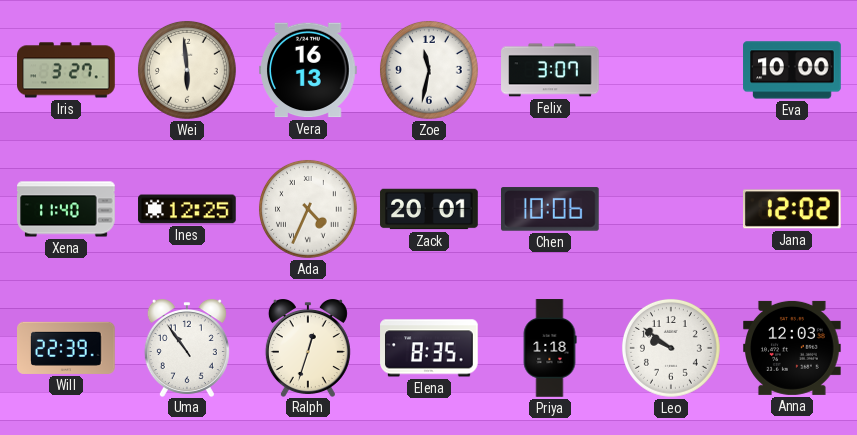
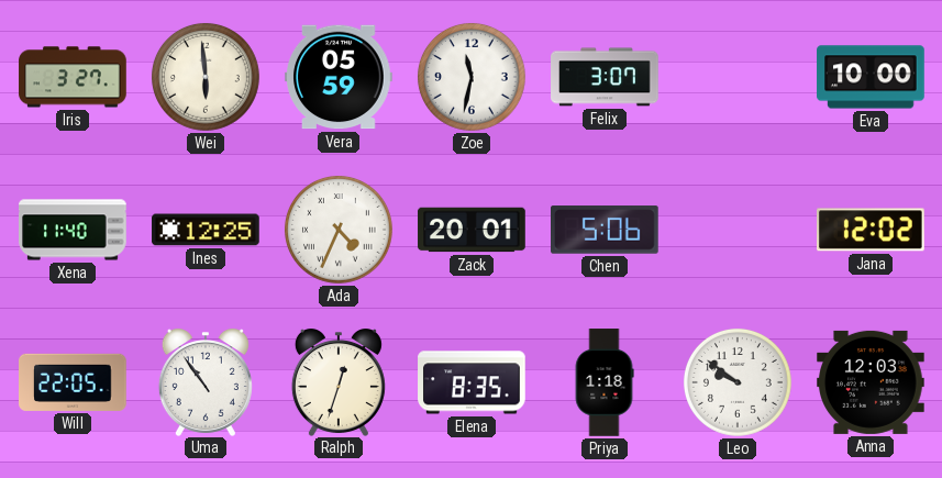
Vera: 16:13 -> 05:59
Chen: 10:06 -> 5:06
Will: 22:39 -> 22:05
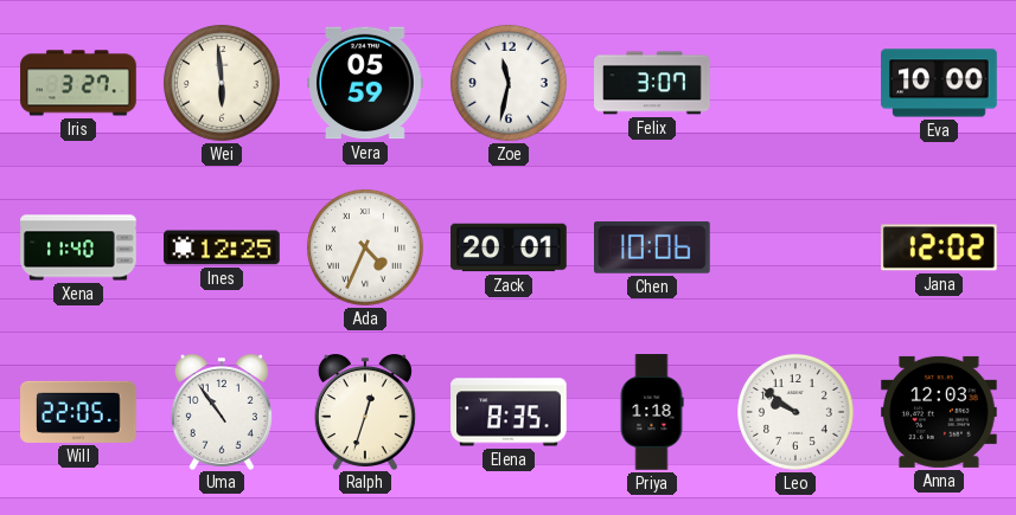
Chen: 5:06 -> 10:06
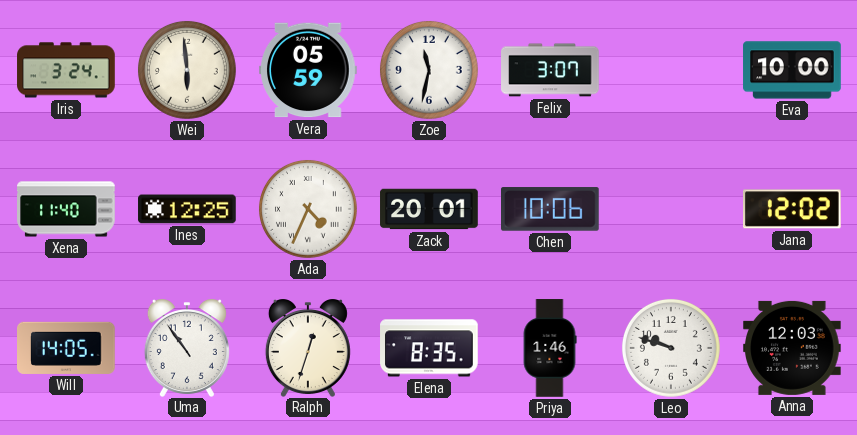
Iris: 3:27 -> 3:24
Will: 22:05 -> 14:05
Priya: 1:18 -> 1:46
Leo: 9:51 -> 9:48
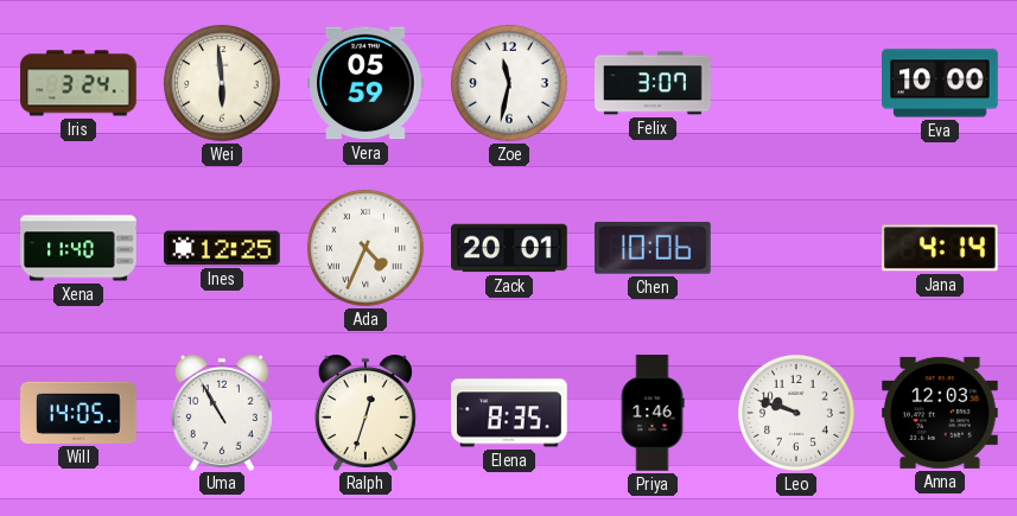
Jana: 12:02 -> 4:14
Uma: 10:54 -> 10:55
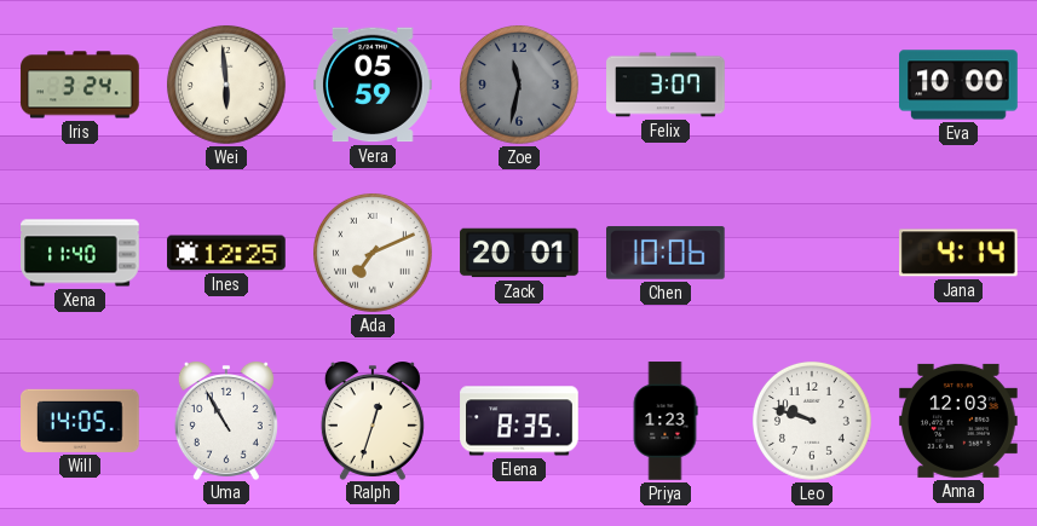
Zoe dial: white -> grey
Ada: 4:34 -> 7:11
Priya: 1:46 -> 1:23
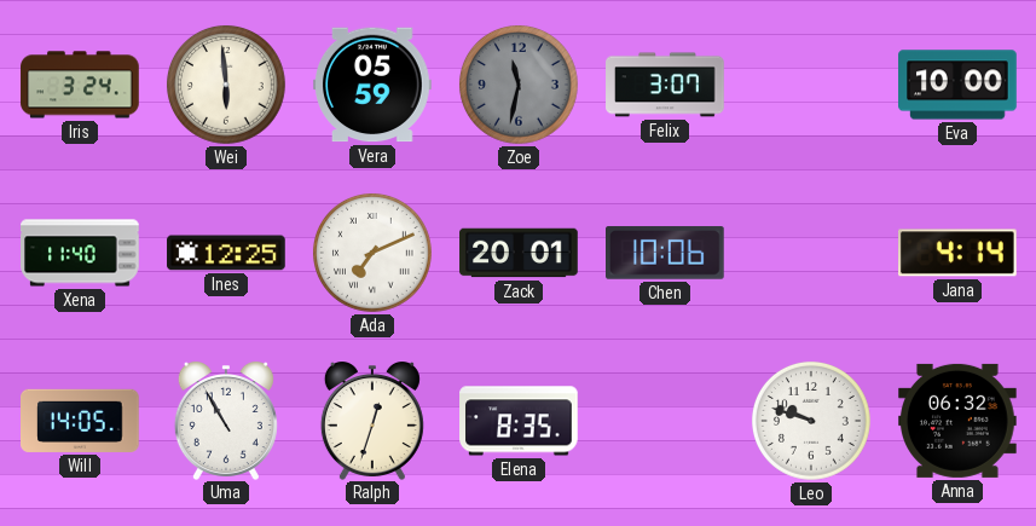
Priya: 1:23 -> none
Anna: 12:03 -> 06:32
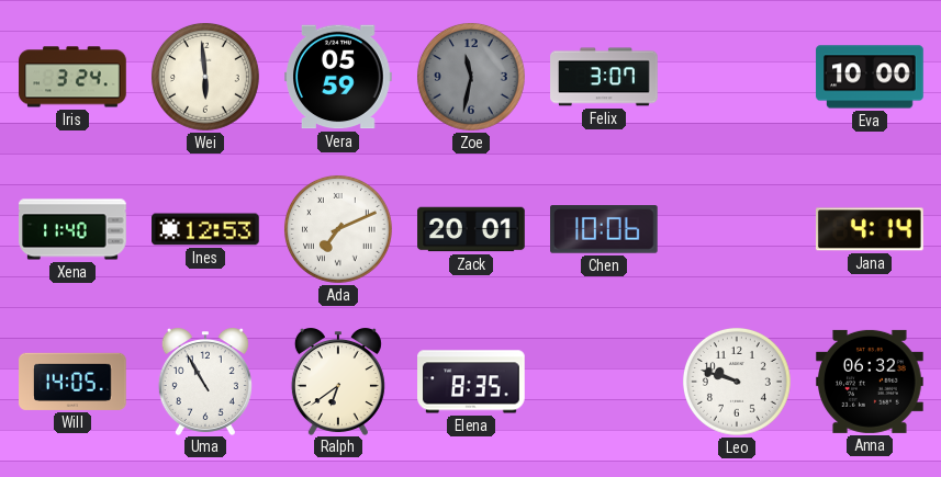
Ines: 12:25 -> 12:53
Ralph: 12:33 -> 6:39
